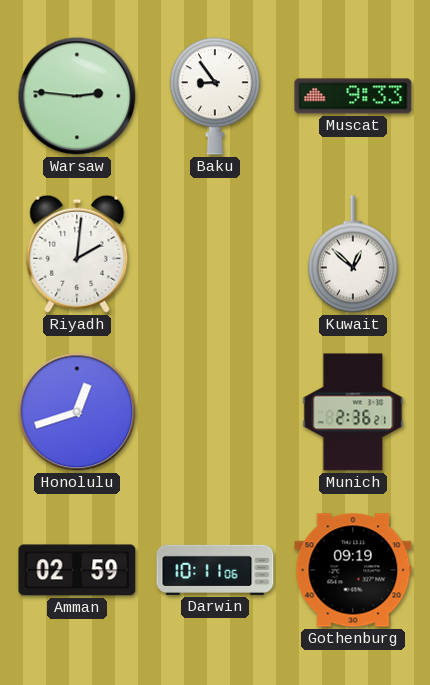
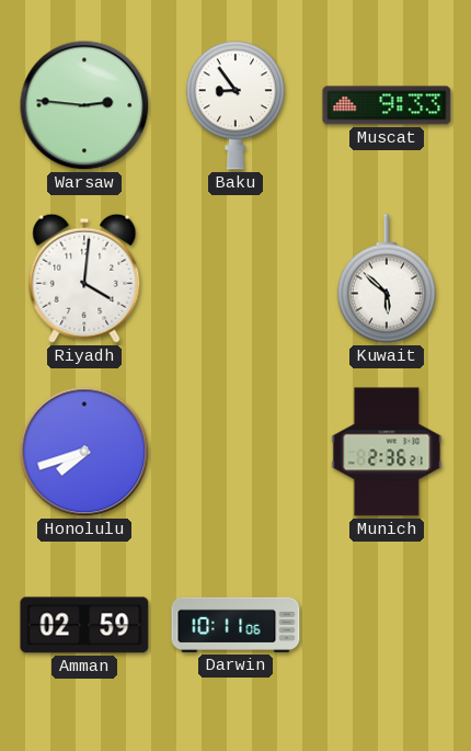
Riyadh: 2:01 -> 4:01
Kuwait: 12:52 -> 5:52
Honolulu: 12:42 -> 7:42
Gothenburg: 09:19 -> none
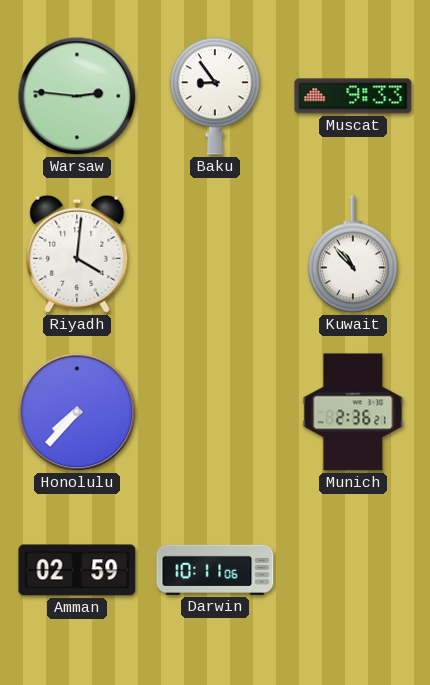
Kuwait: 5:52 -> 10:53
Honolulu: 7:42 -> 7:37
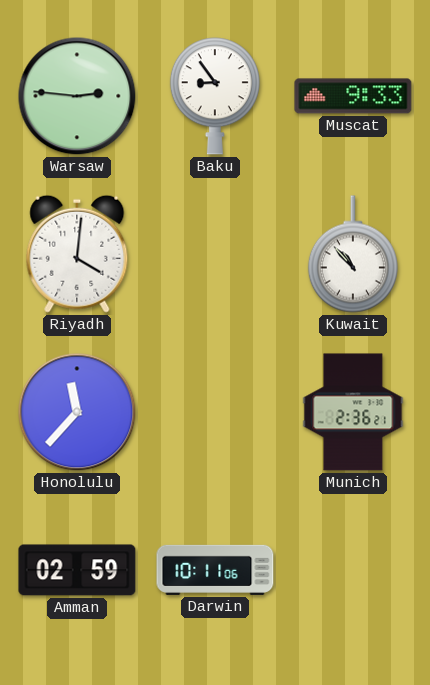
Honolulu: 7:37 -> 11:37
